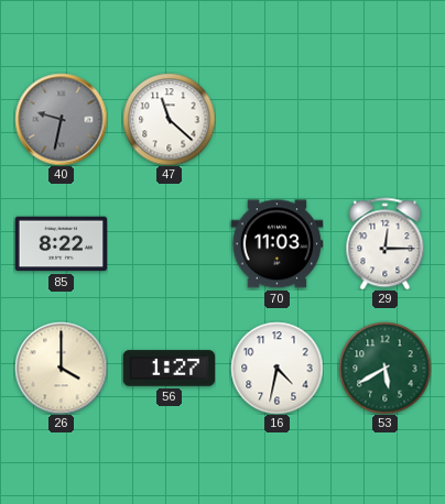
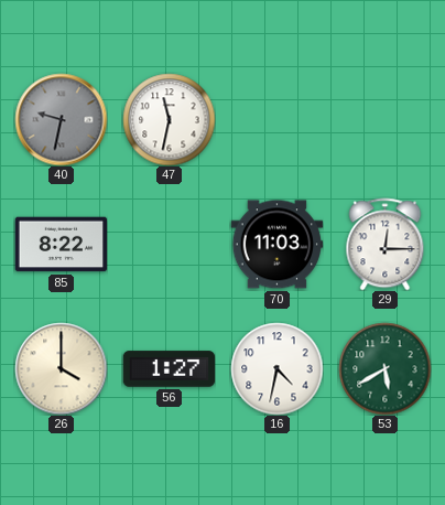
47: 11:22 -> 11:32
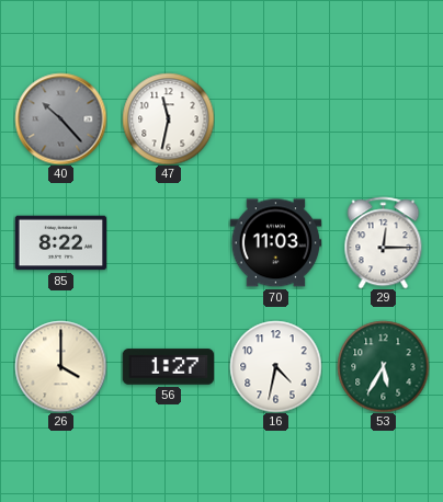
40: 9:32 -> 10:23
53: 5:40 -> 5:35
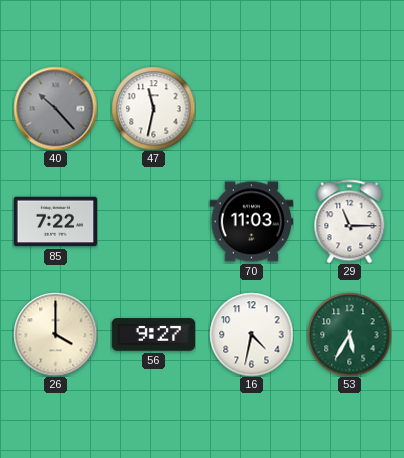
85: 8:22 -> 7:22
29: 12:15 -> 11:15
56: 1:27 -> 9:27
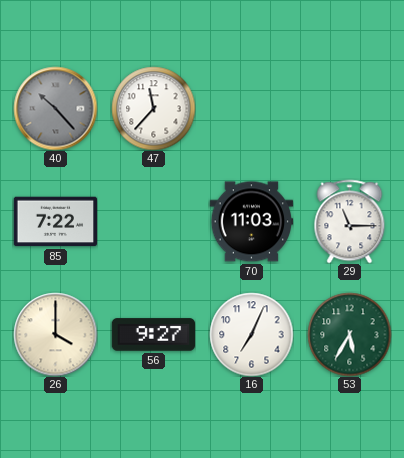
47: 11:32 -> 11:37
16: 4:32 -> 7:04
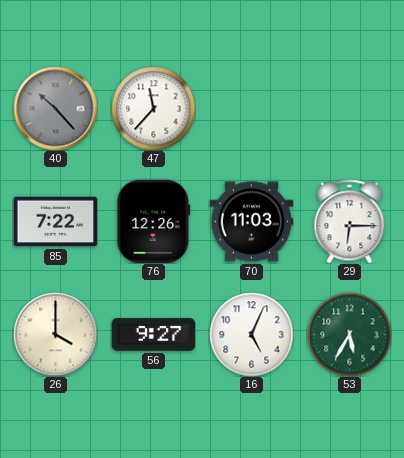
76: none -> 12:26
29: 11:15 -> 6:15
16: 7:04 -> 5:04
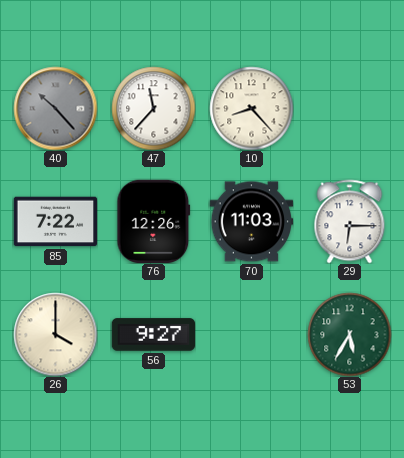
10: none -> 8:23
16: 5:04 -> none
